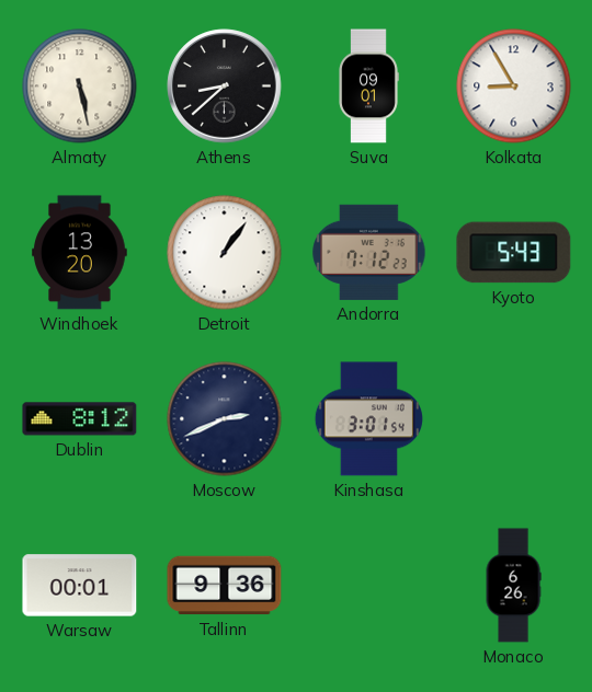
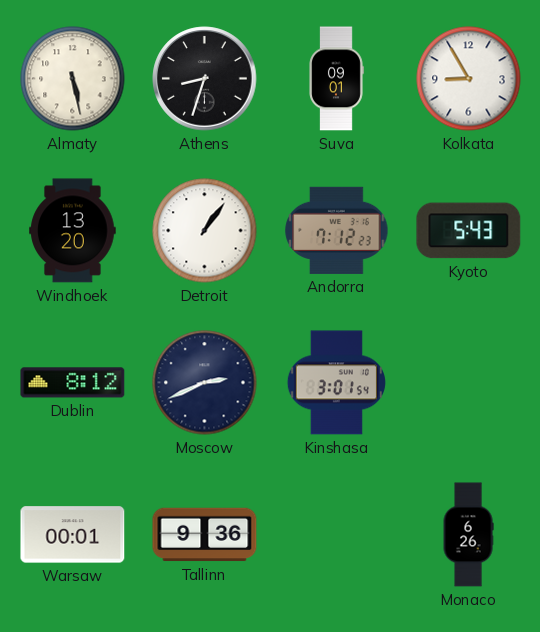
Athens: 8:38 -> 8:33
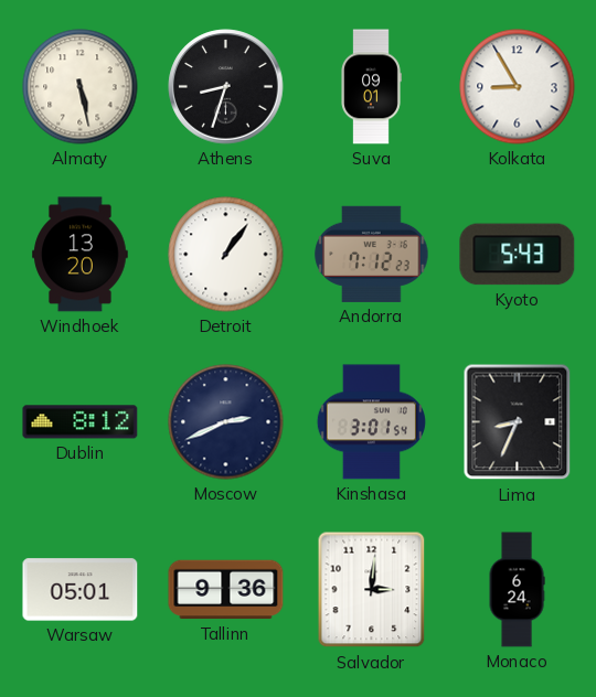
Lima: none -> 8:34
Warsaw: 00:01 -> 05:01
Salvador: none -> 3:01
Monaco: 6:26 -> 6:24
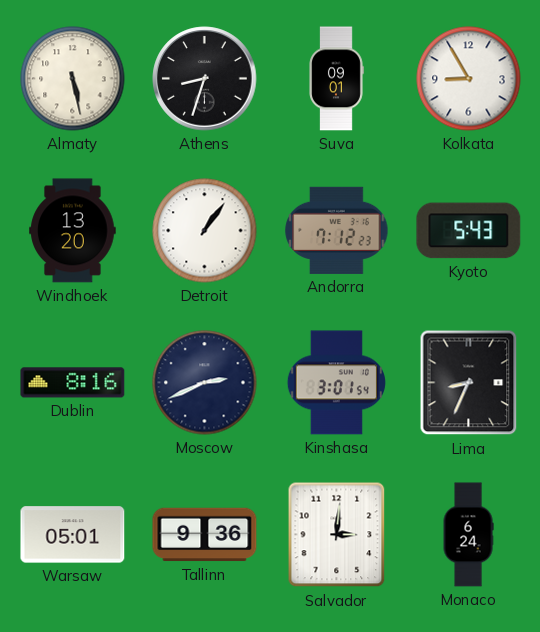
Dublin: 8:12 -> 8:16
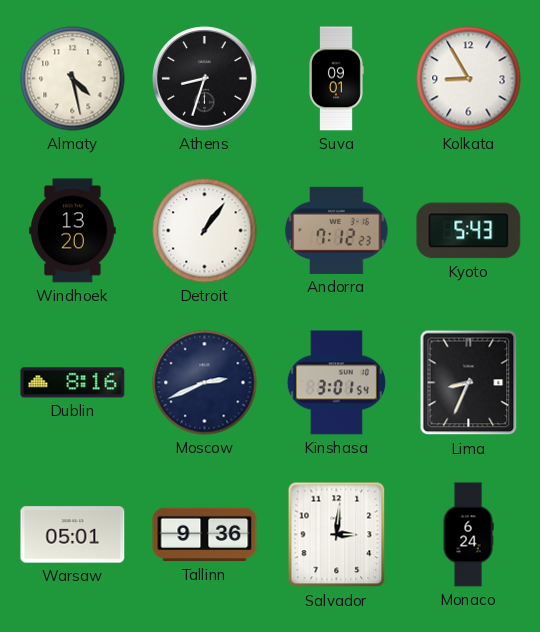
Almaty: 5:28 -> 4:28
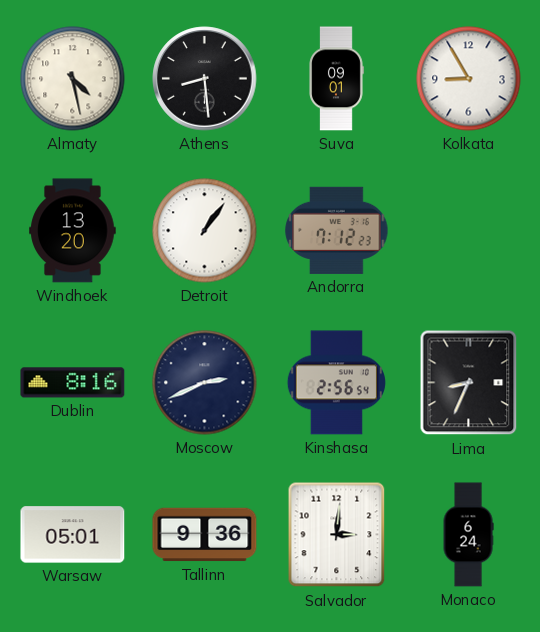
Athens: 8:33 -> 8:29
Kyoto: 5:43 -> none
Kinshasa: 3:01 -> 2:56
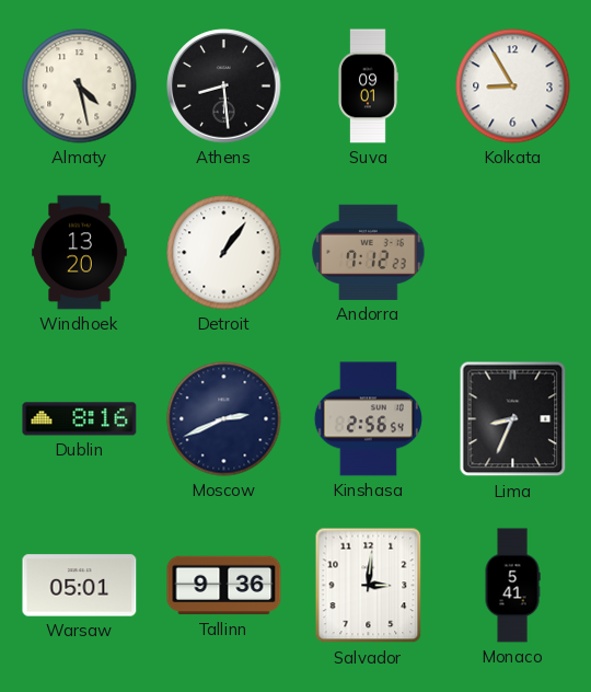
Monaco: 6:24 -> 5:41
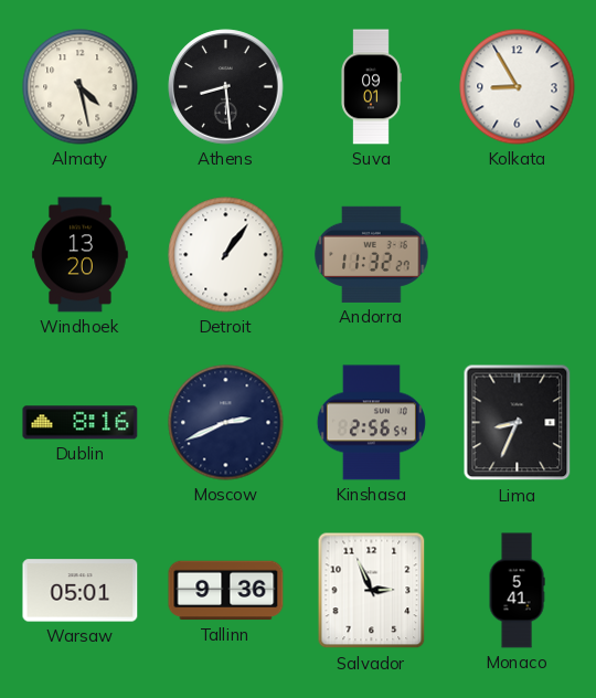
Andorra: 7:12 -> 11:32
Salvador: 3:01 -> 2:56
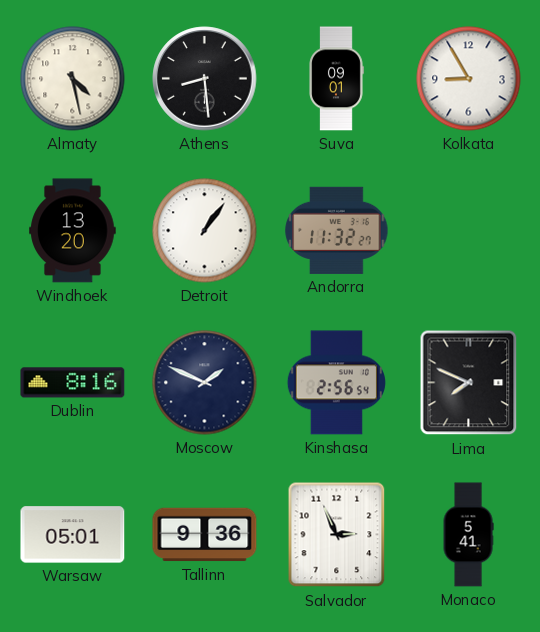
Moscow: 2:41 -> 1:49
Lima: 8:34 -> 7:49
